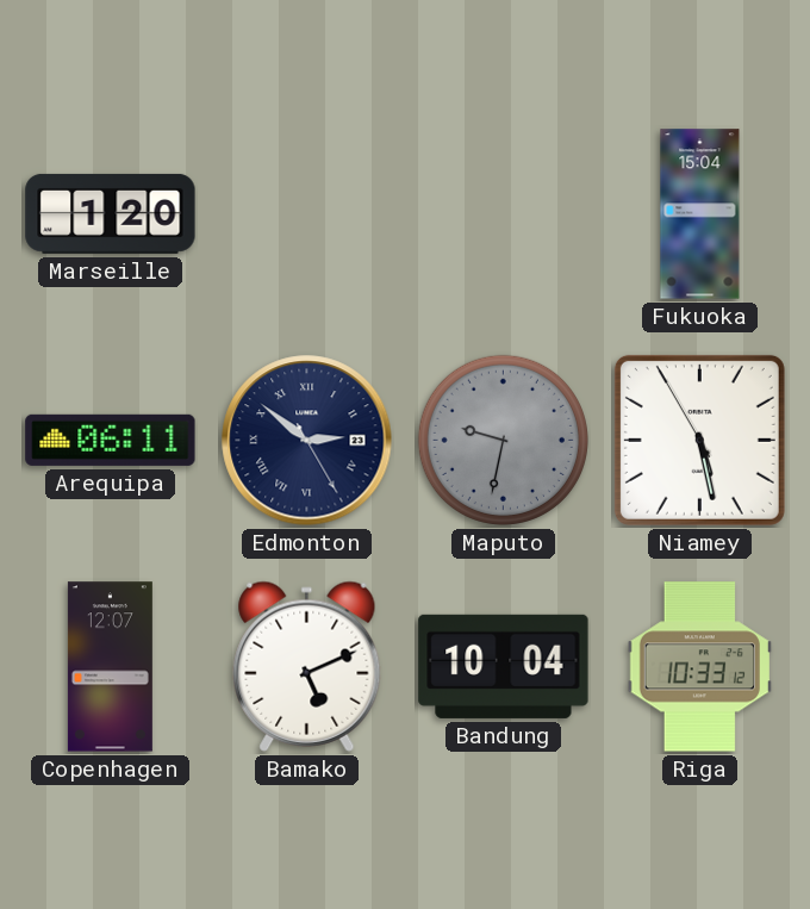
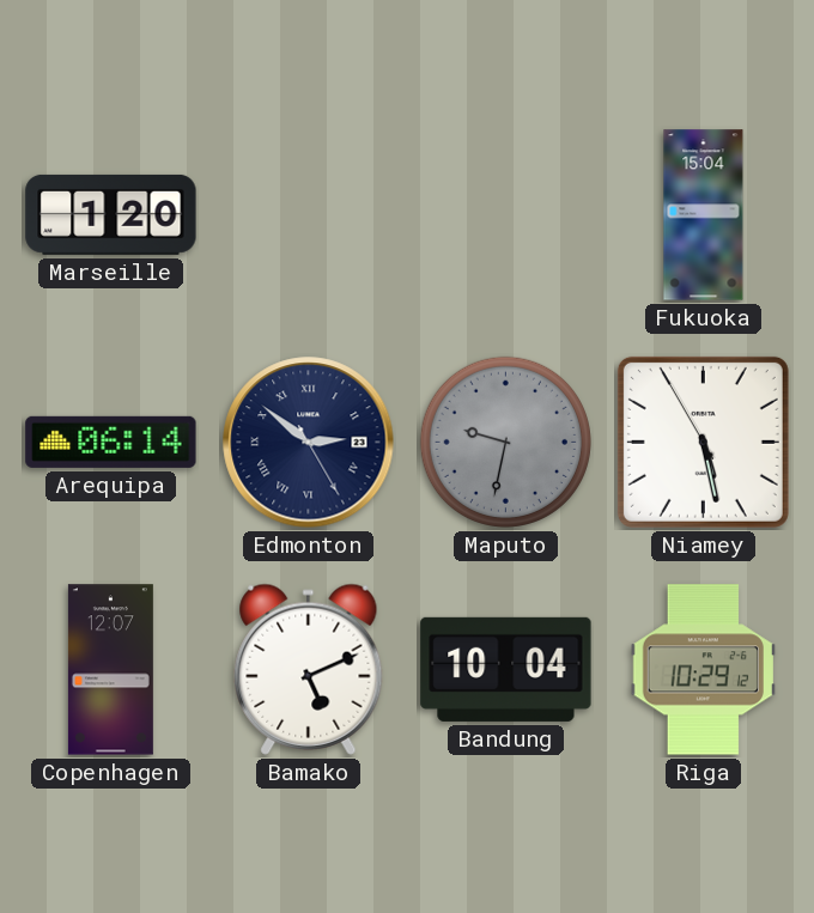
Arequipa: 06:11 -> 06:14
Riga: 10:33 -> 10:29
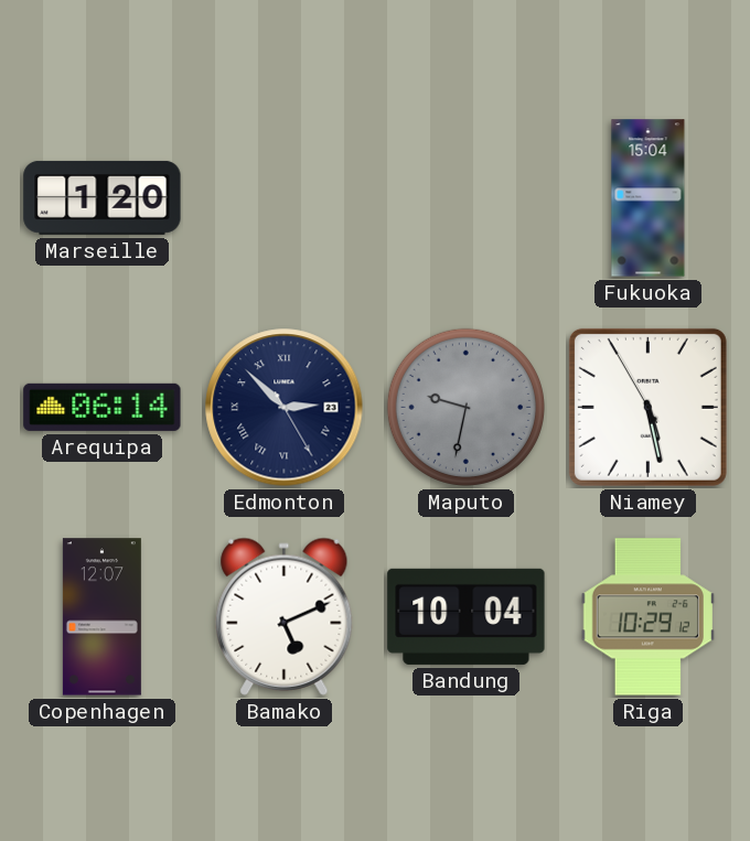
Edmonton: 2:51 -> 2:52
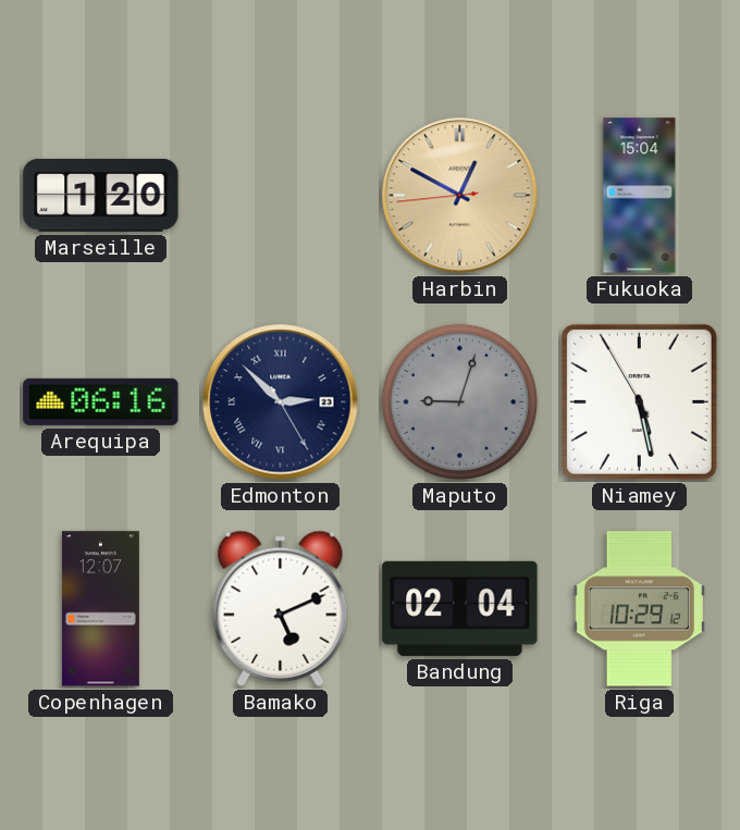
Harbin: none -> 12:49
Arequipa: 06:14 -> 06:16
Maputo: 9:32 -> 9:03
Bandung: 10:04 -> 02:04
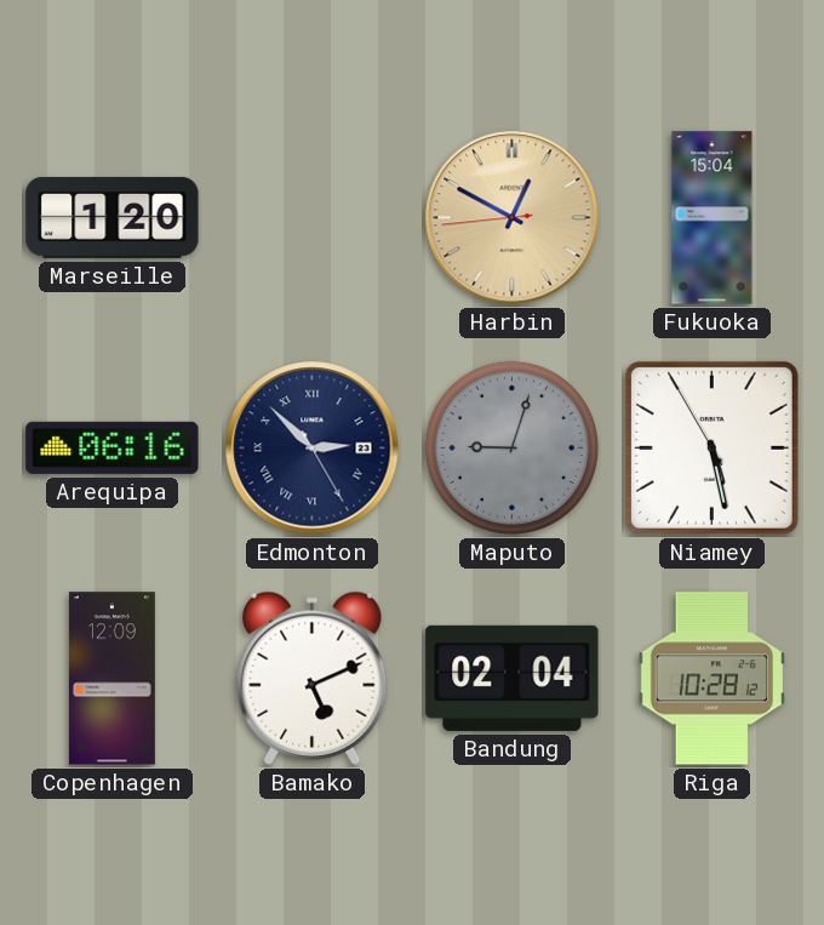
Copenhagen: 12:07 -> 12:09
Riga: 10:29 -> 10:28
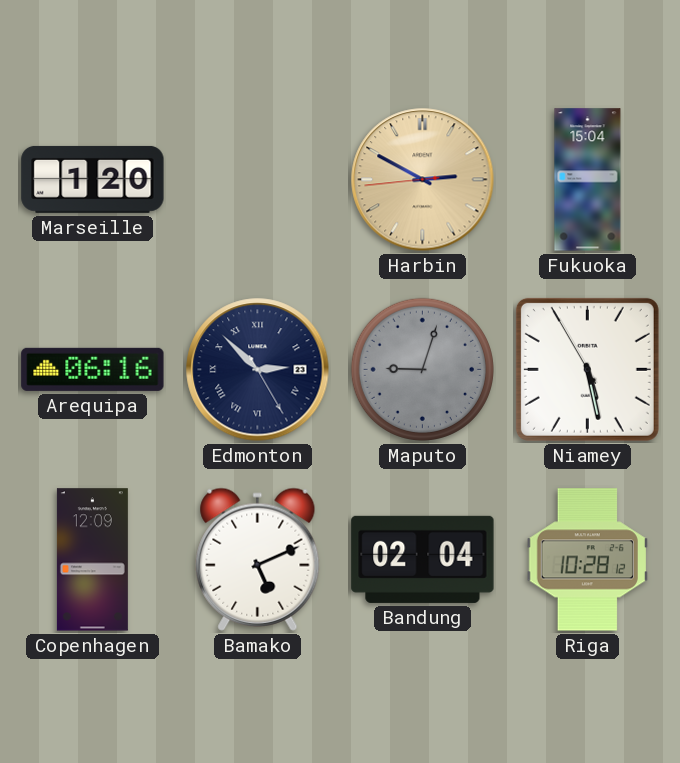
Harbin: 12:49 -> 2:49
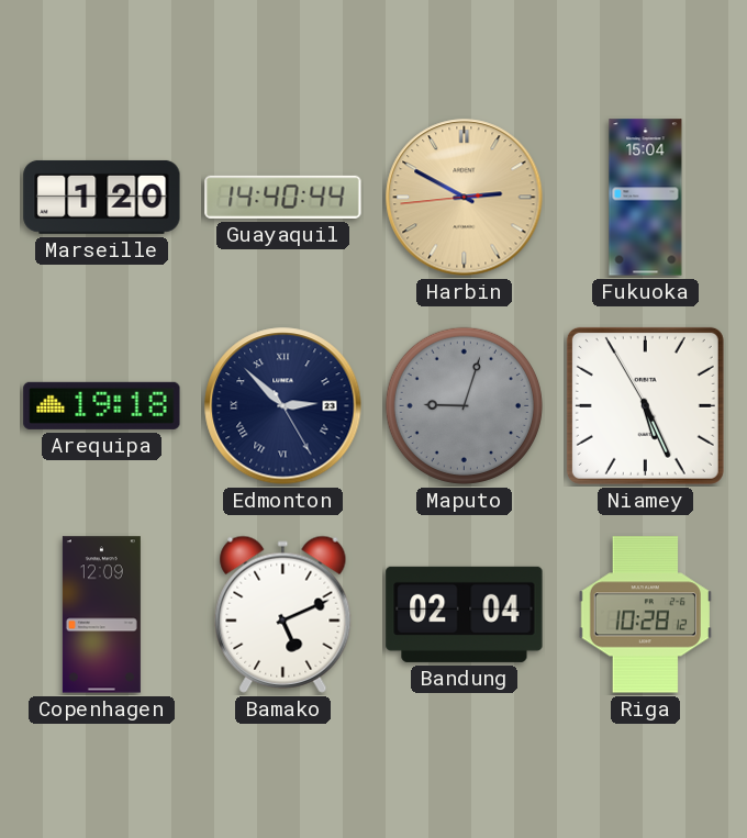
Guayaquil: none -> 14:40
Arequipa: 06:16 -> 19:18
Niamey: 5:27 -> 5:25
